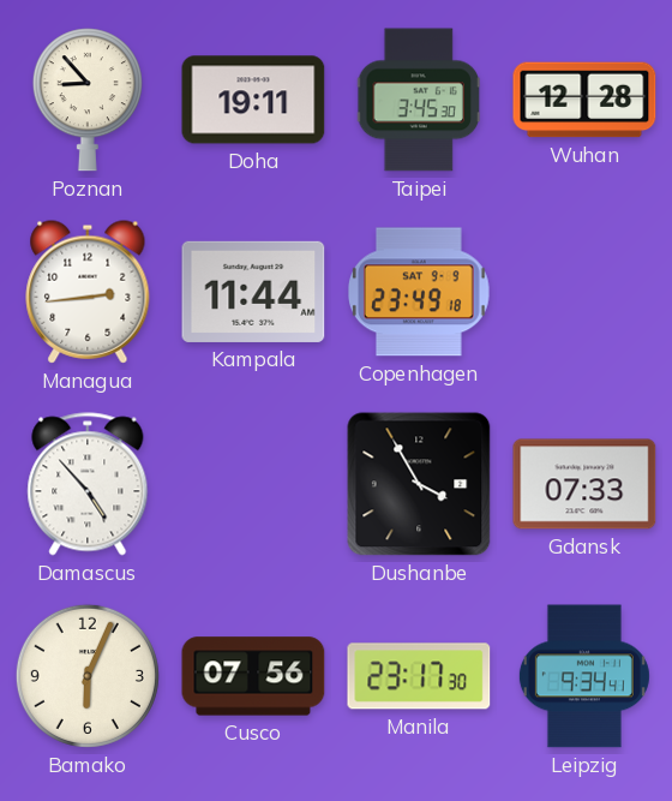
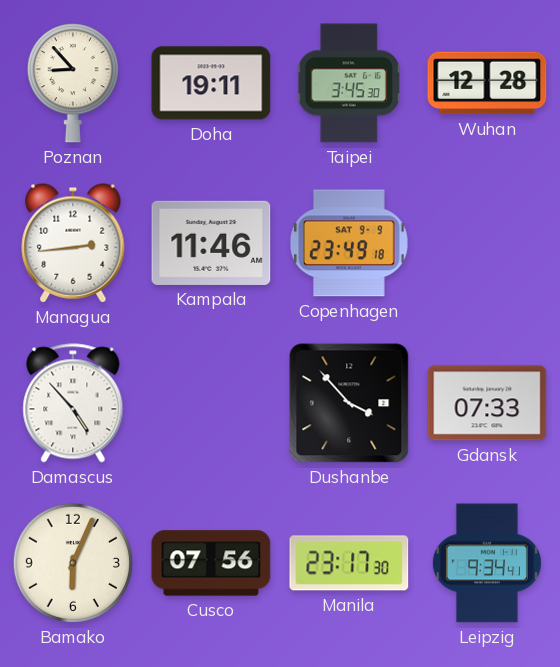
Kampala: 11:44 -> 11:46
Dushanbe: 3:55 -> 3:53
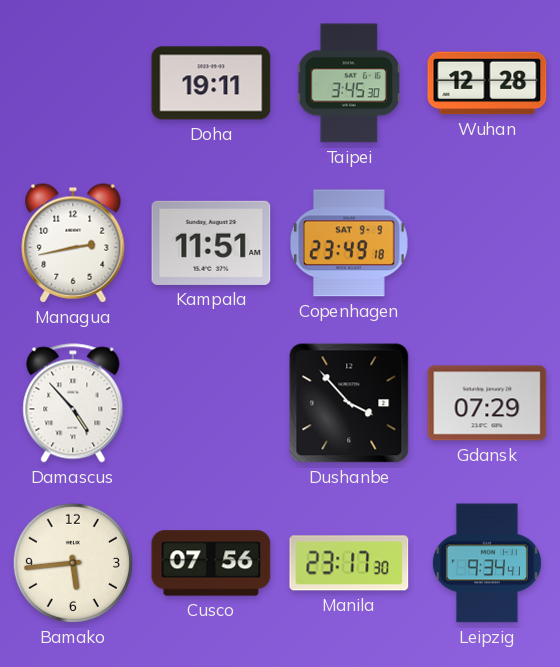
Poznan: 8:53 -> none
Managua: 2:44 -> 2:43
Kampala: 11:46 -> 11:51
Gdansk: 07:33 -> 07:29
Bamako: 6:04 -> 5:44
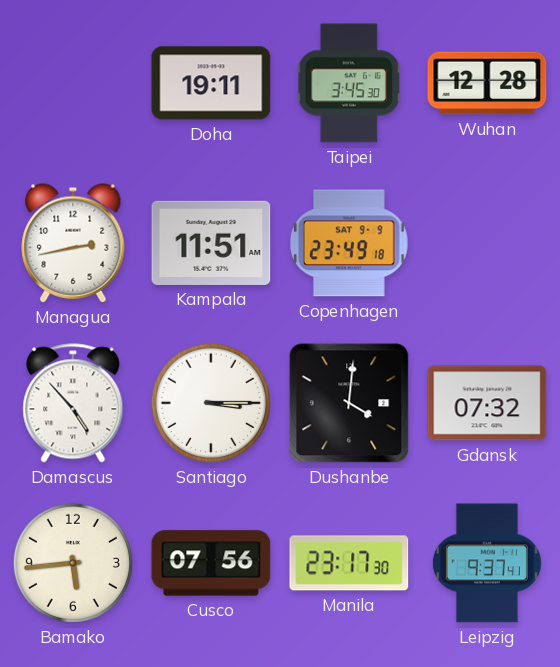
Santiago: none -> 3:15
Dushanbe: 3:53 -> 4:01
Gdansk: 07:29 -> 07:32
Leipzig: 9:34 -> 9:37
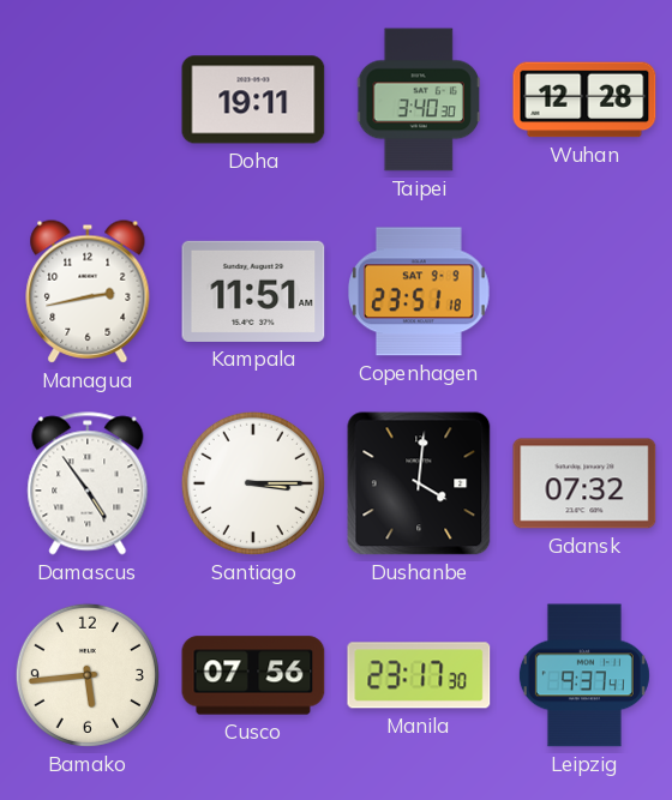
Taipei: 3:45 -> 3:40
Copenhagen: 23:49 -> 23:51
Damascus: 4:53 -> 4:54
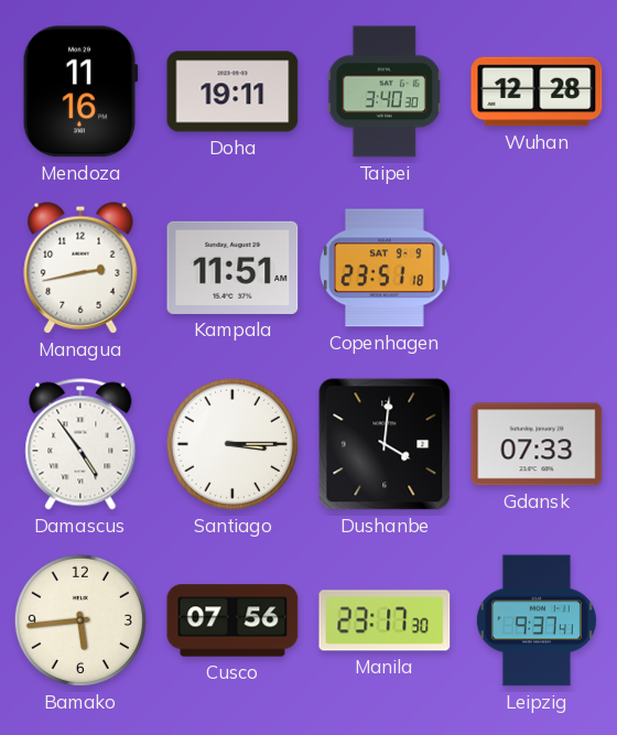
Mendoza: none -> 11:16
Gdansk: 07:32 -> 07:33
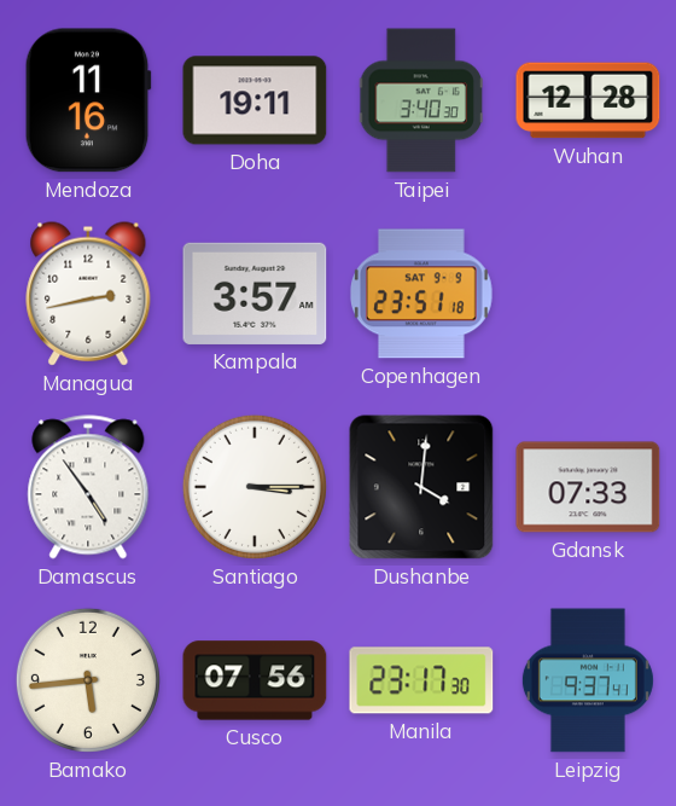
Kampala: 11:51 -> 3:57
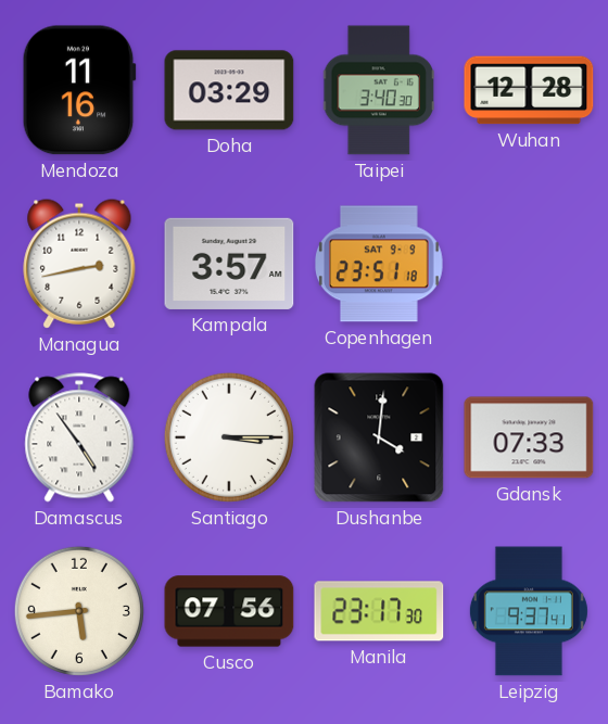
Doha: 19:11 -> 03:29
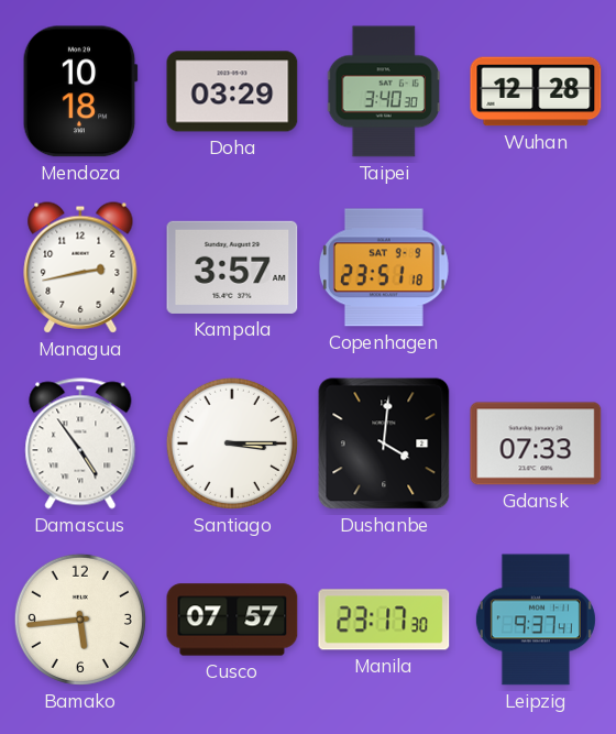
Mendoza: 11:16 -> 10:18
Cusco: 07:56 -> 07:57
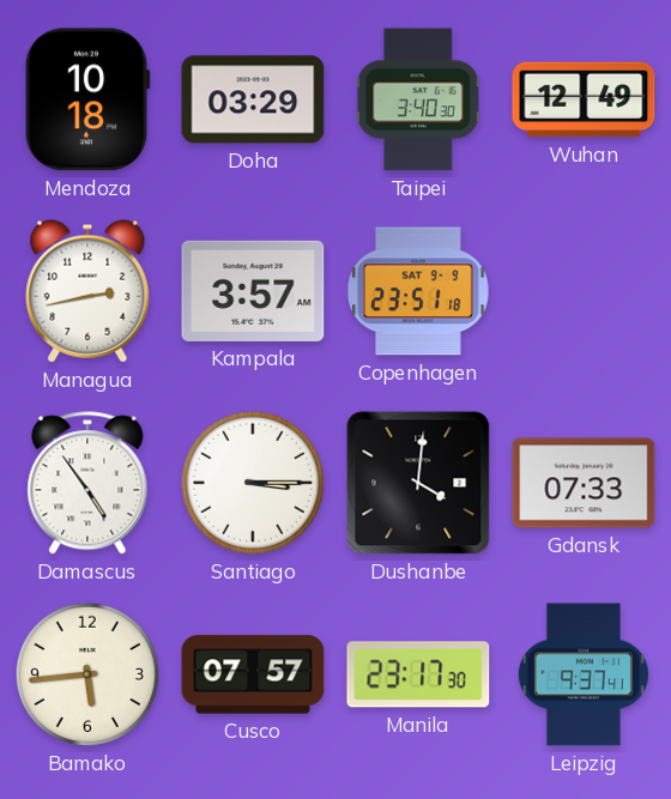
Wuhan: 12:28 -> 12:49
